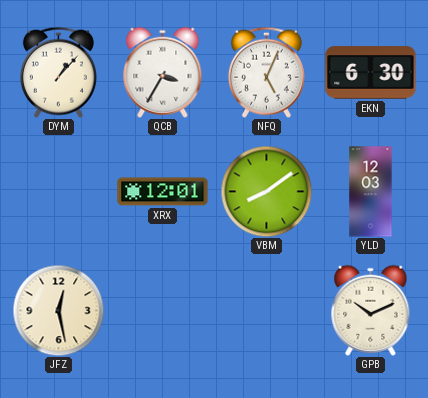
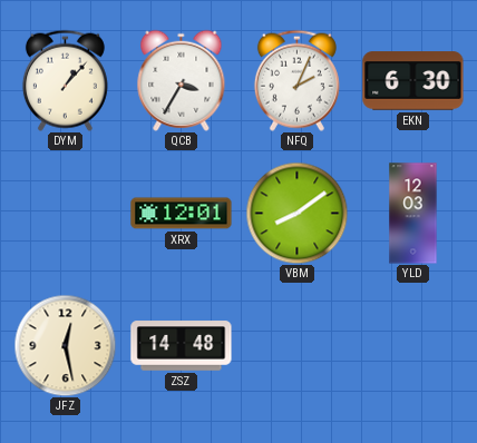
NFQ: 5:04 -> 2:04
ZSZ: none -> 14:48
GPB: 10:11 -> none
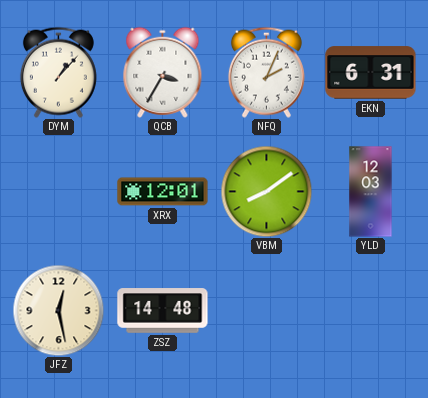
EKN: 6:30 -> 6:31
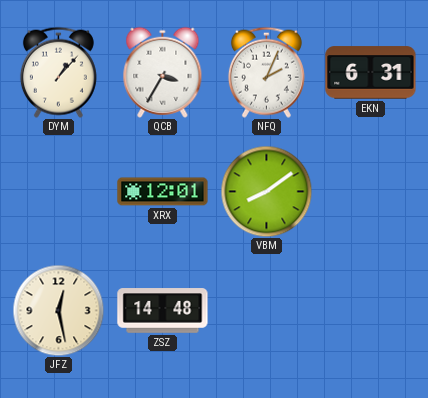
YLD: 12:03 -> none
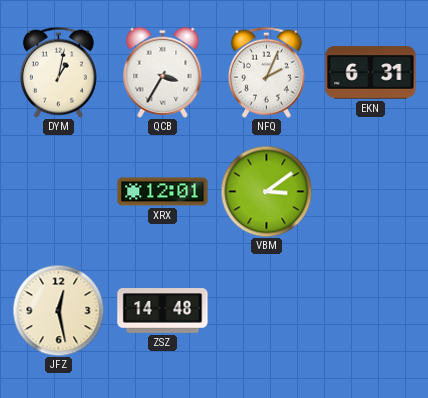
DYM: 1:07 -> 1:02
VBM: 8:09 -> 3:09
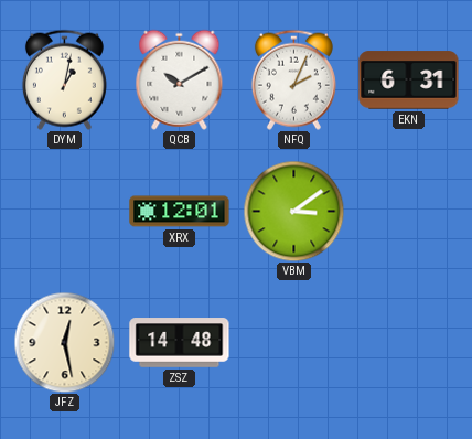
QCB: 3:35 -> 10:10
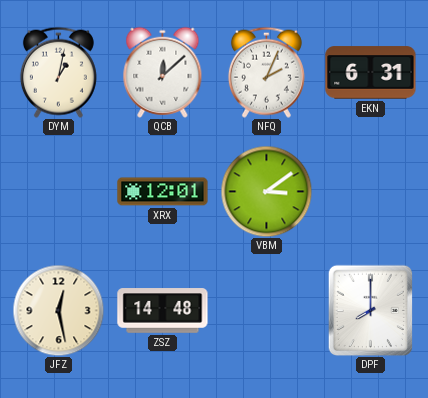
QCB: 10:10 -> 12:08
DPF: none -> 8:00
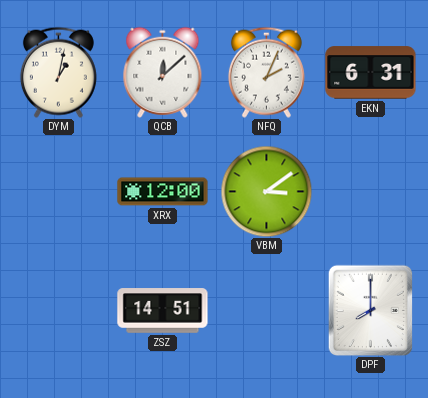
XRX: 12:01 -> 12:00
JFZ: 12:28 -> none
ZSZ: 14:48 -> 14:51
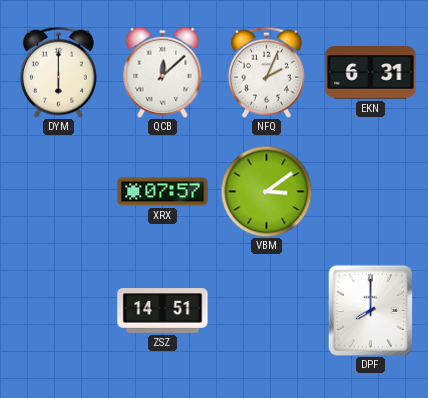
DYM: 1:02 -> 6:00
XRX: 12:00 -> 07:57
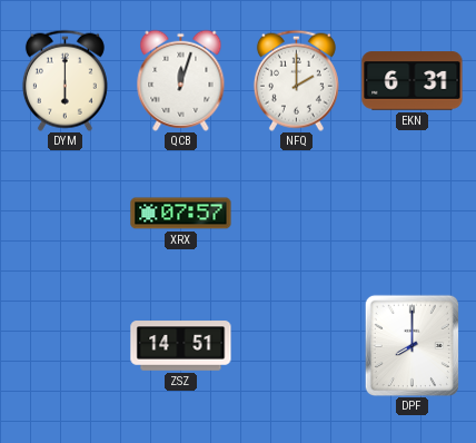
QCB: 12:08 -> 12:03
NFQ: 2:04 -> 2:00
VBM: 3:09 -> none
